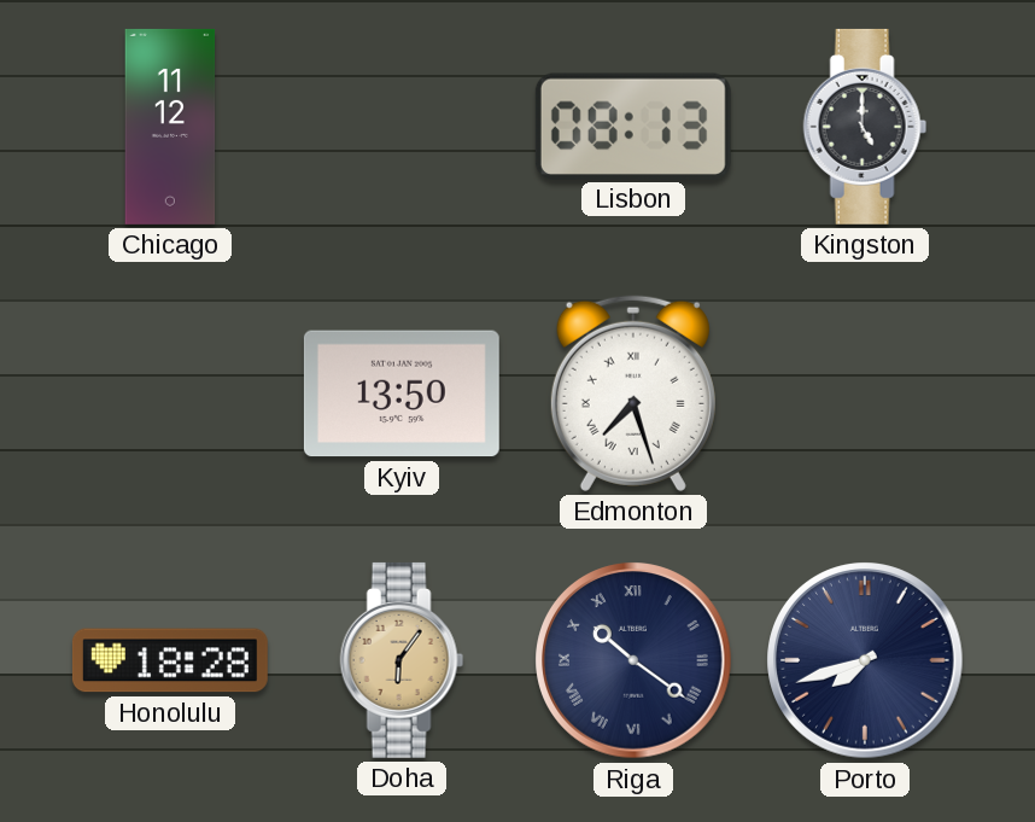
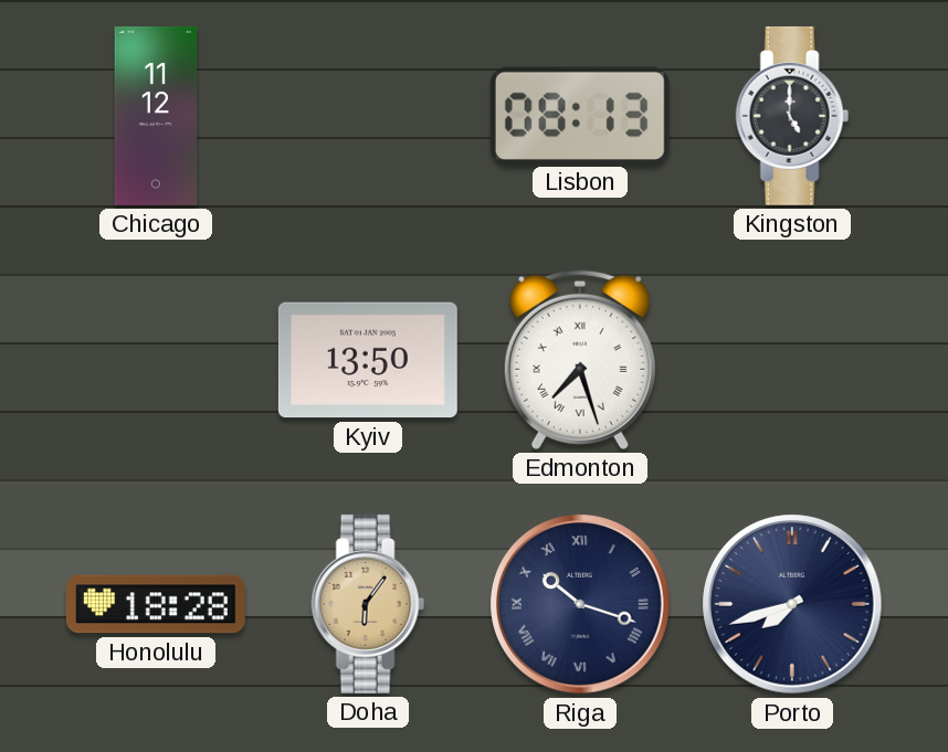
Riga: 10:21 -> 10:18
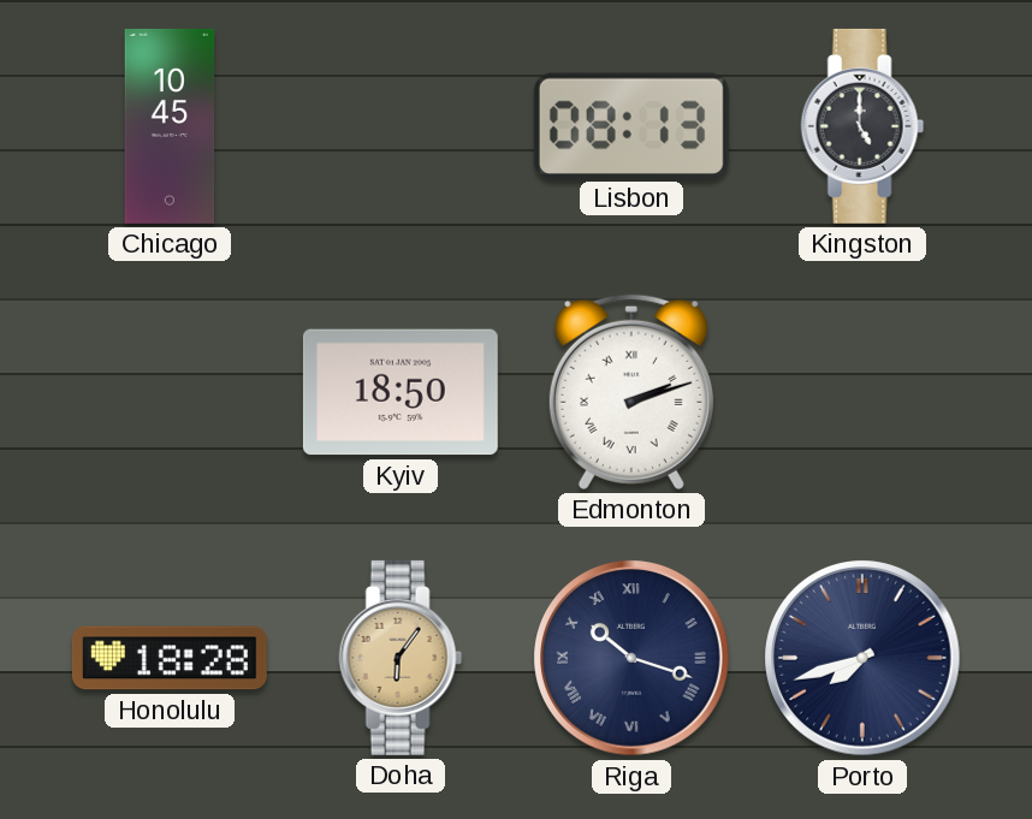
Chicago: 11:12 -> 10:45
Kyiv: 13:50 -> 18:50
Edmonton: 7:27 -> 2:12
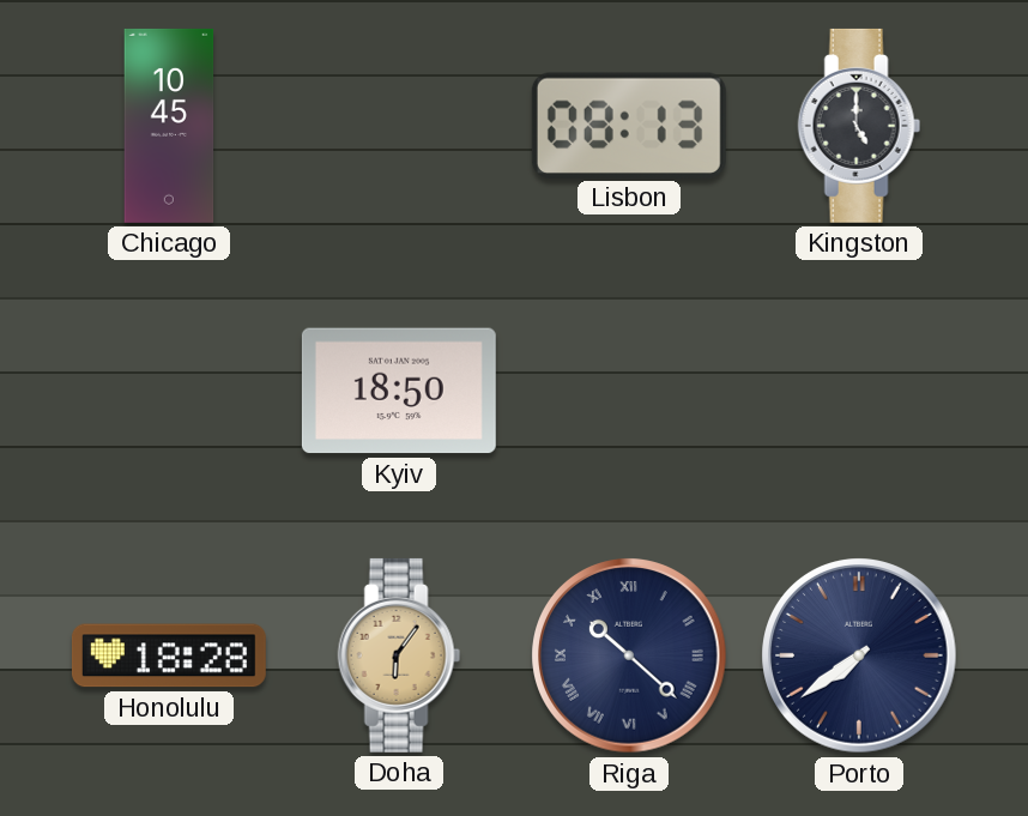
Edmonton: 2:12 -> none
Riga: 10:18 -> 10:22
Porto: 7:42 -> 7:39
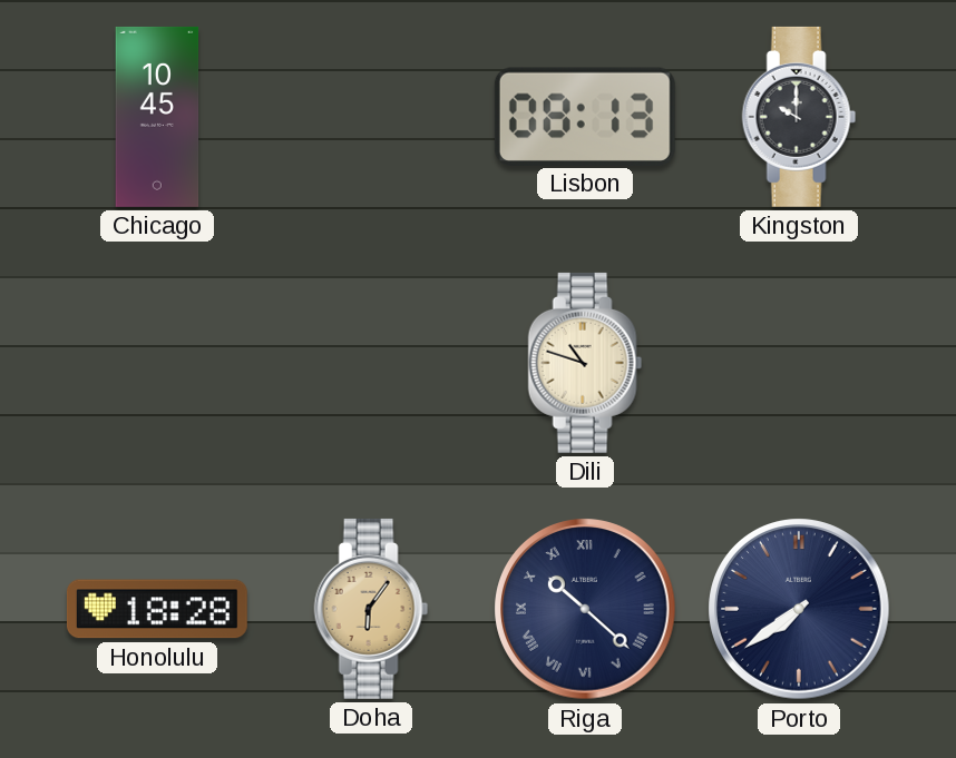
Kingston: 5:00 -> 10:00
Kyiv: 18:50 -> none
Dili: none -> 10:48
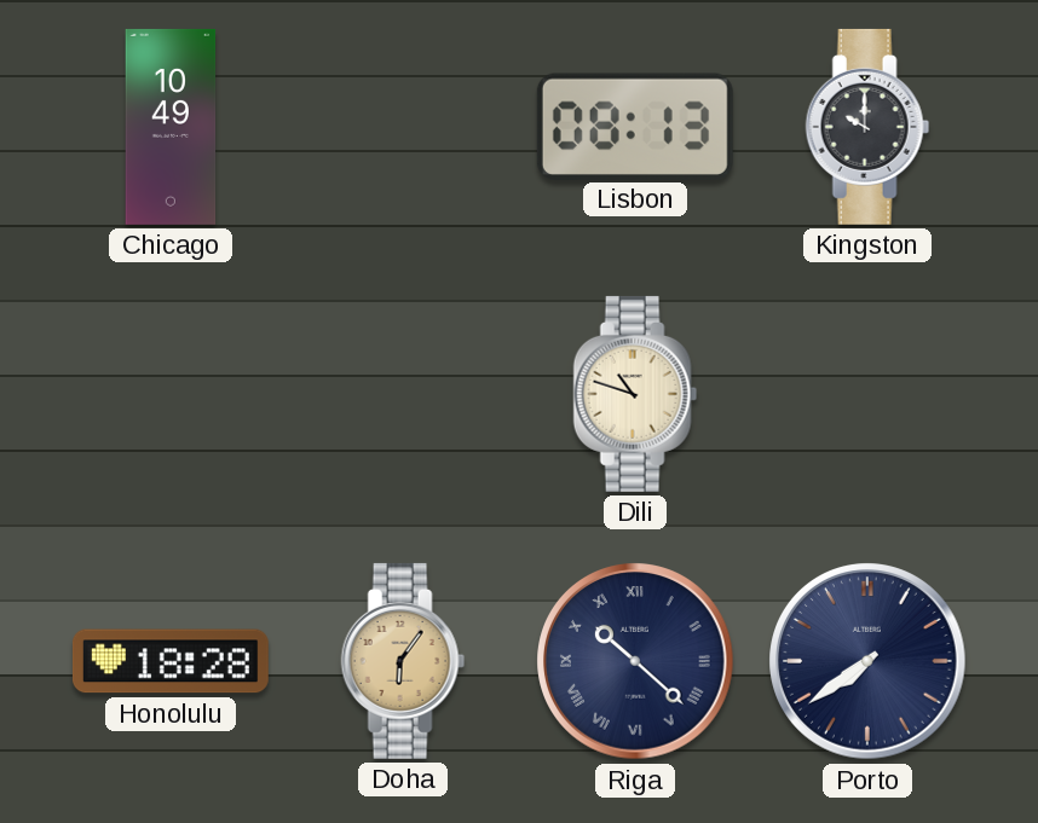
Chicago: 10:45 -> 10:49
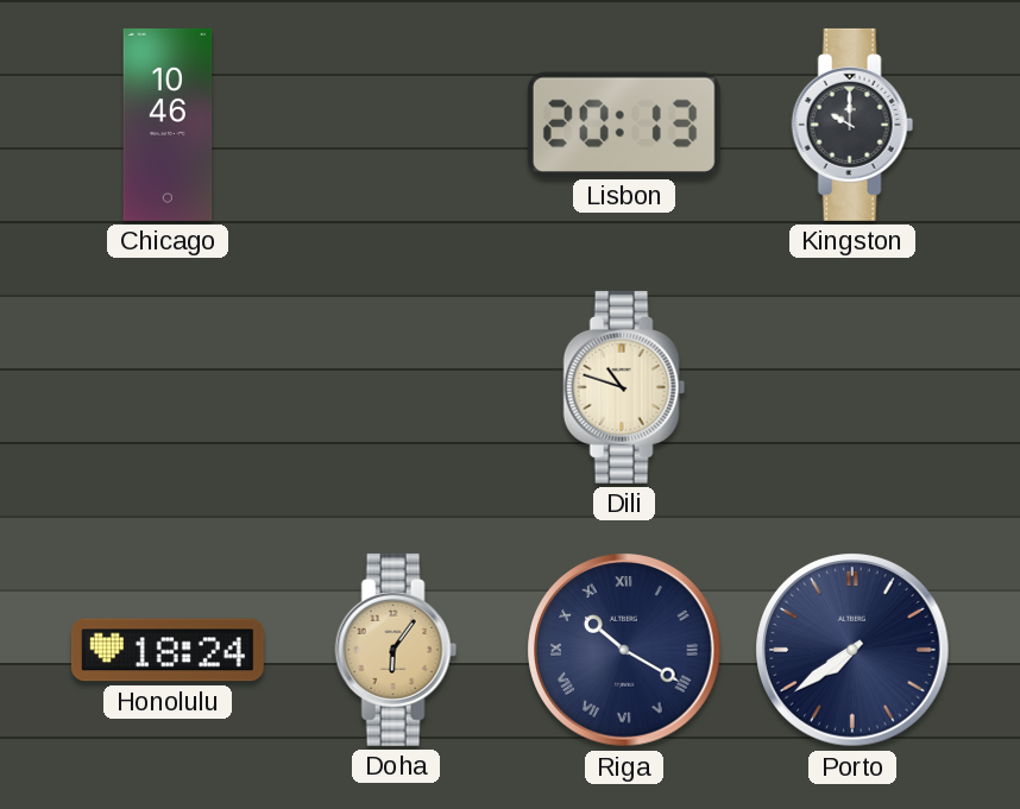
Chicago: 10:49 -> 10:46
Lisbon: 08:13 -> 20:13
Honolulu: 18:28 -> 18:24
Riga: 10:22 -> 10:20
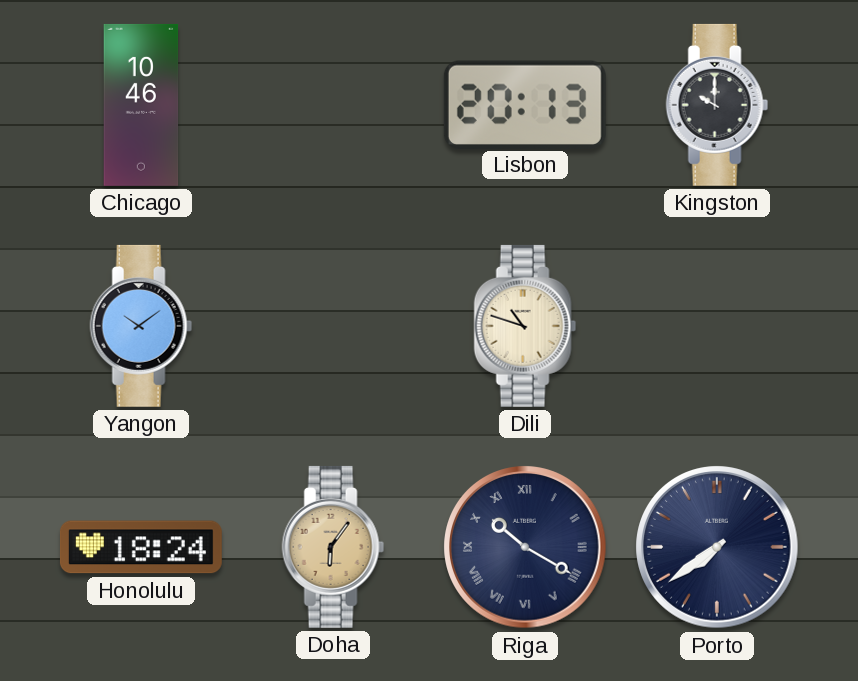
Yangon: none -> 10:09
